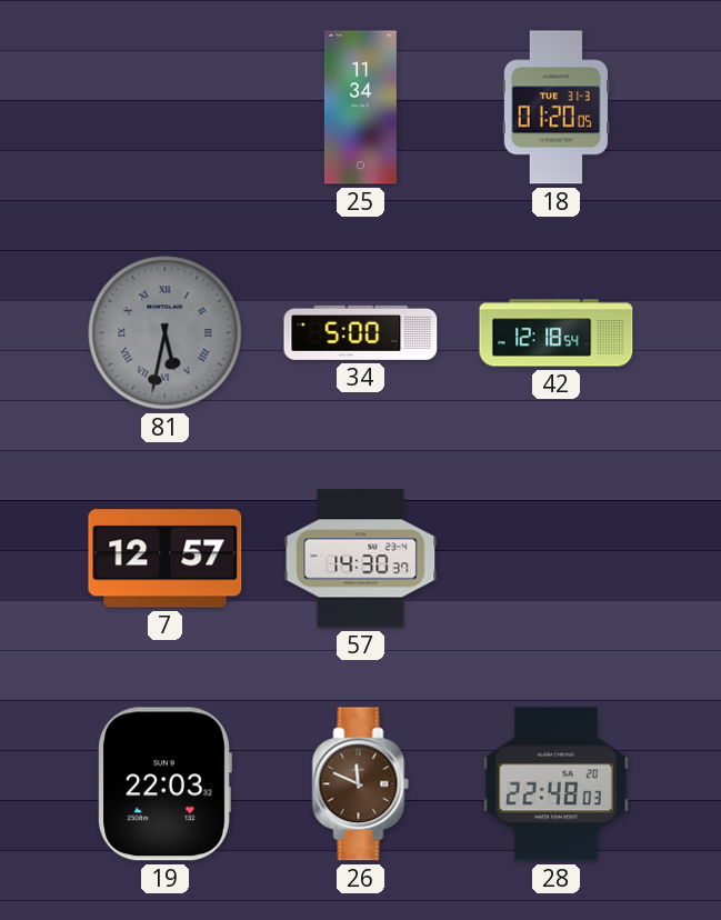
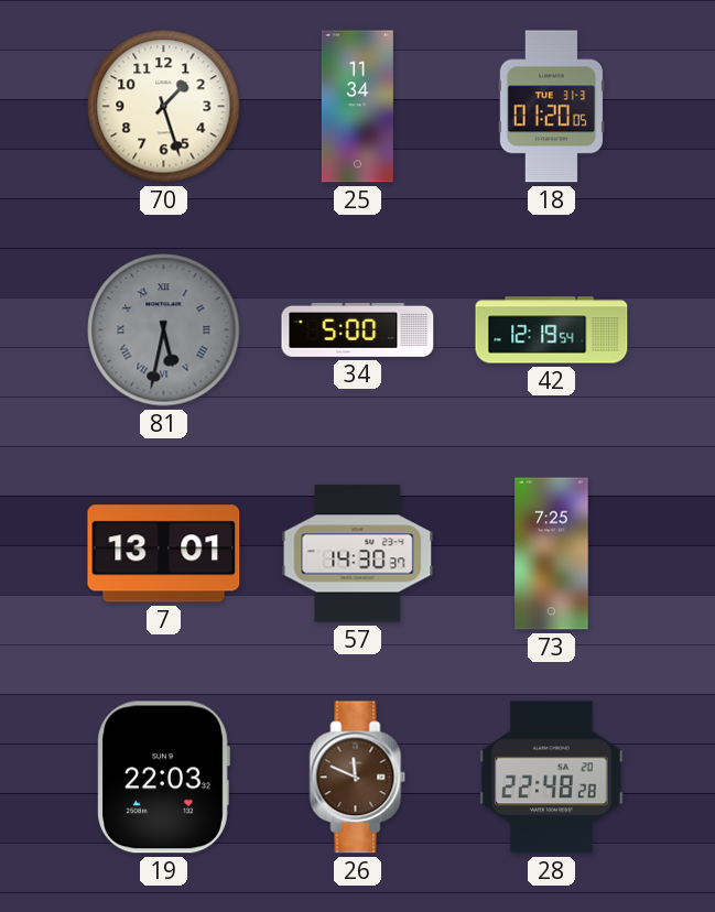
70: none -> 1:27
42: 12:18 -> 12:19
7: 12:57 -> 13:01
73: none -> 7:25
28: 22:48:03 -> 22:48:28
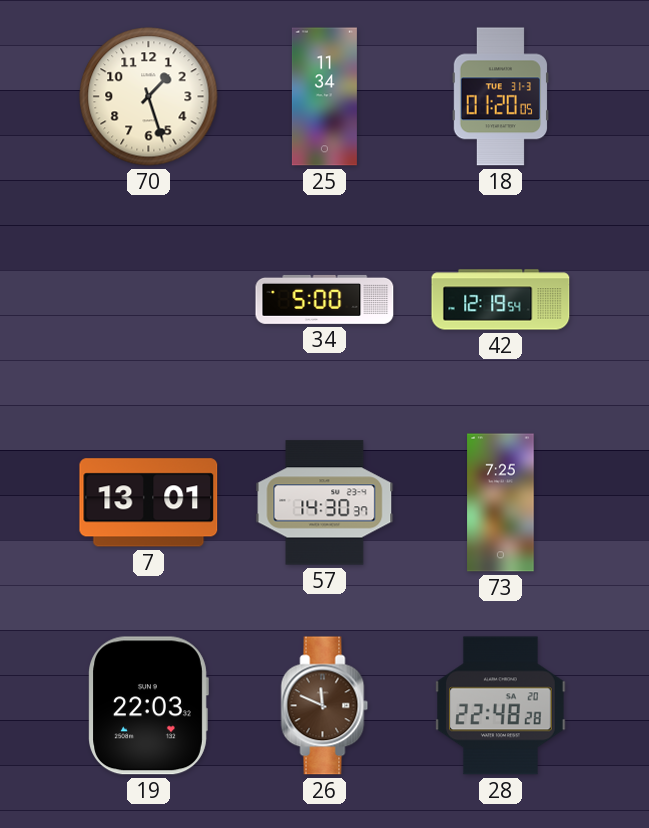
81: 5:32 -> none
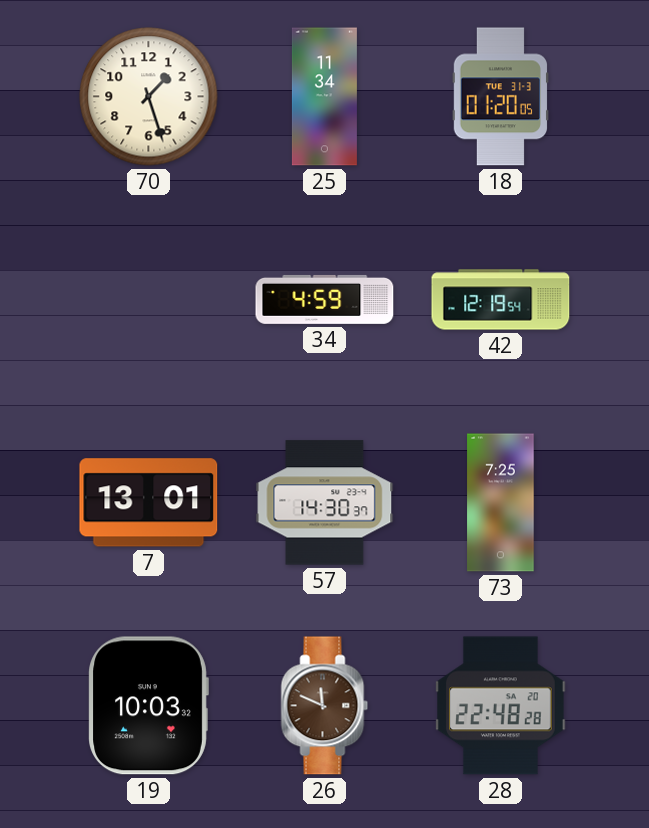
34: 5:00 -> 4:59
19: 22:03 -> 10:03
